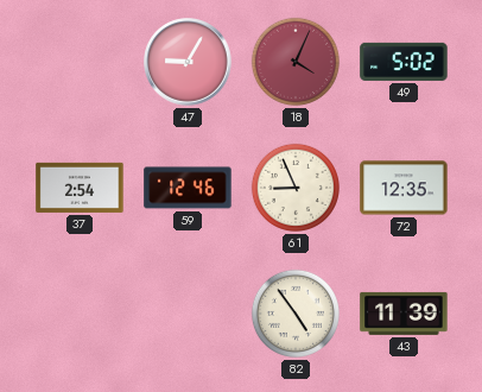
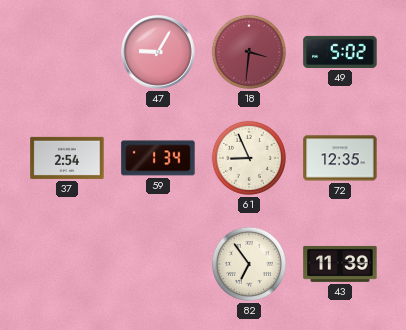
18: 4:04 -> 3:31
59: 12:46 -> 1:34
82: 4:54 -> 6:54
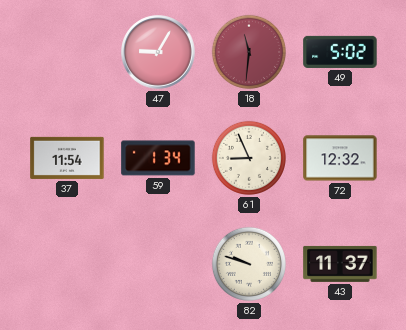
18: 3:31 -> 11:31
37: 2:54 -> 11:54
72: 12:35 -> 12:32
82: 6:54 -> 9:48
43: 11:39 -> 11:37
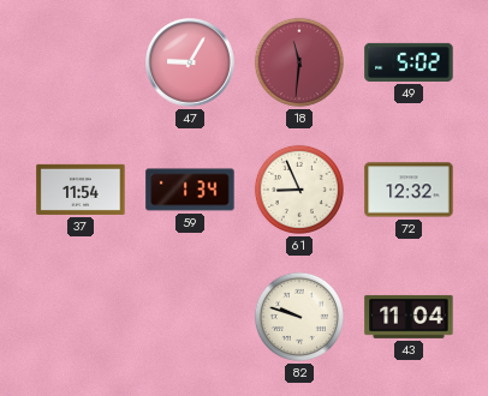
43: 11:37 -> 11:04
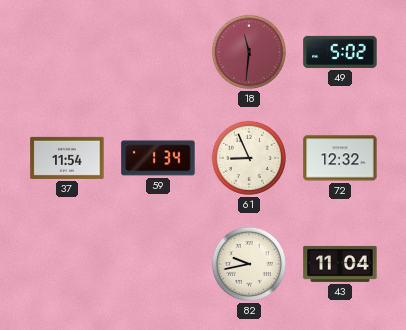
47: 9:05 -> none
82: 9:48 -> 9:43
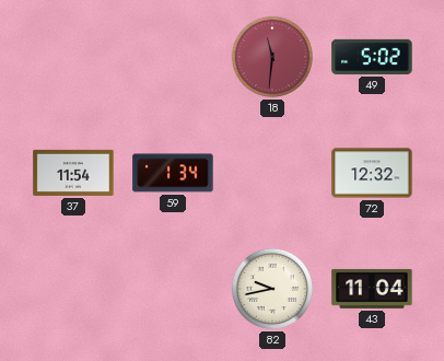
61: 8:56 -> none
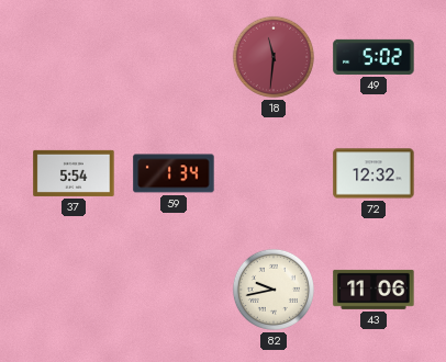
37: 11:54 -> 5:54
43: 11:04 -> 11:06
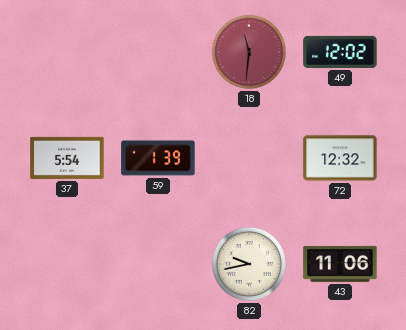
49: 5:02 -> 12:02
59: 1:34 -> 1:39
